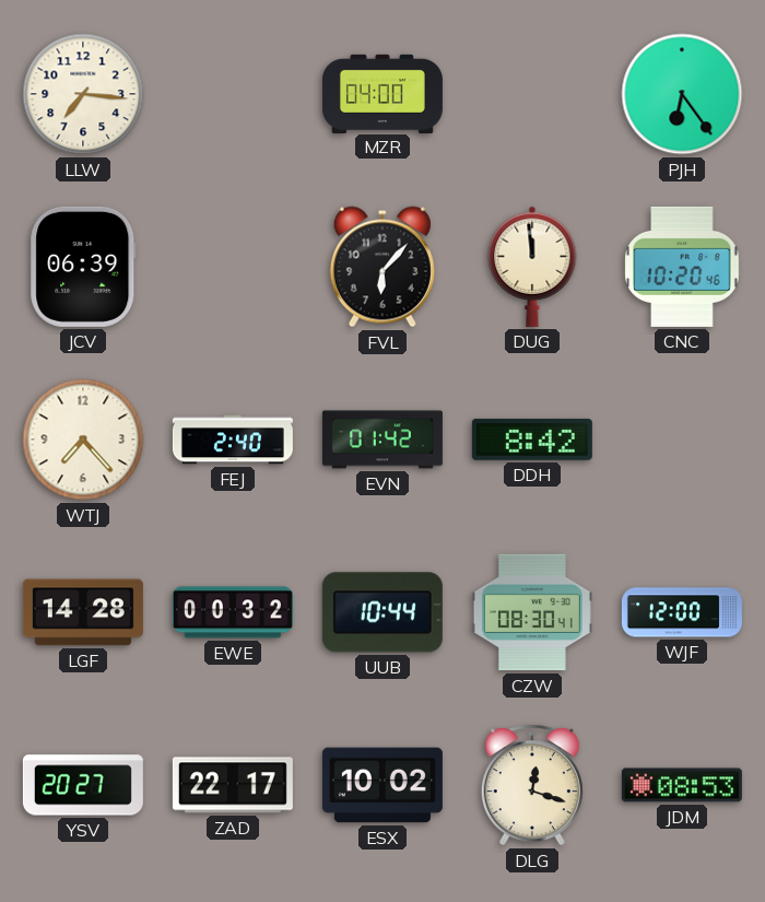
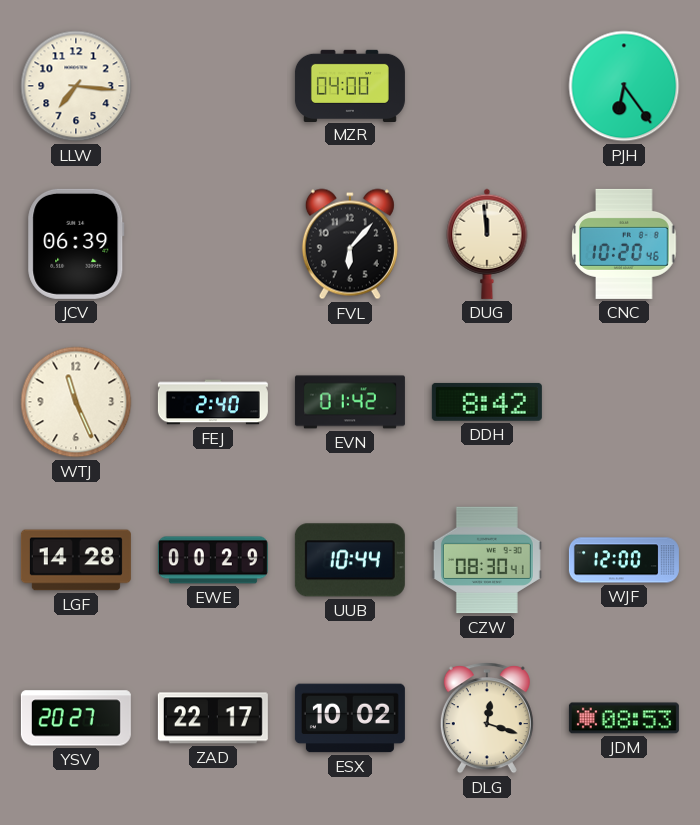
WTJ: 7:23 -> 11:26
EWE: 00:32 -> 00:29
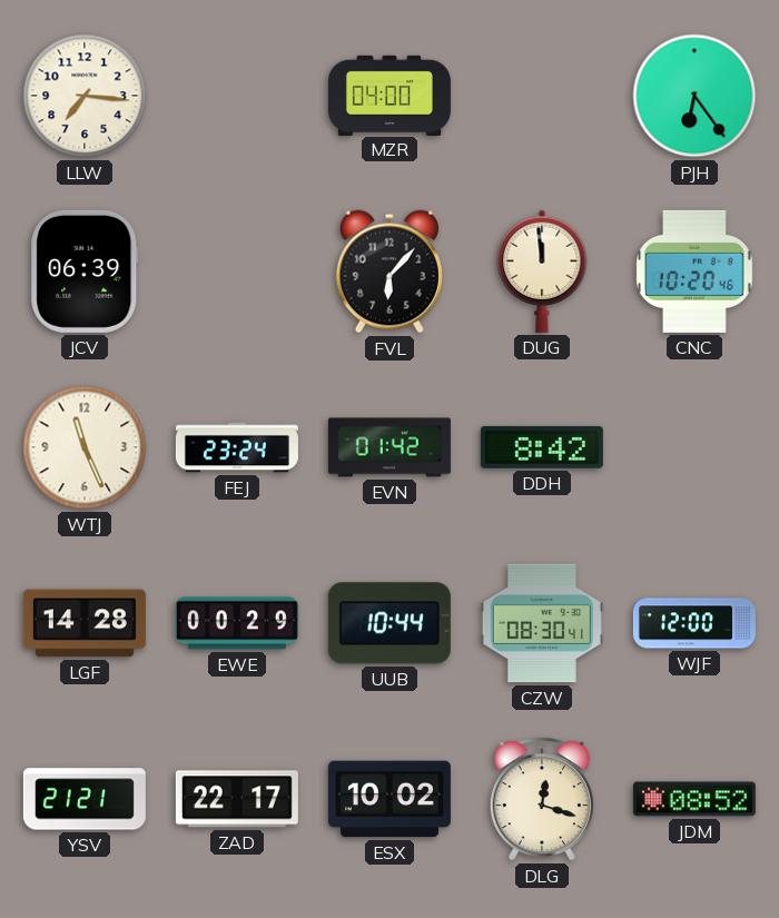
FEJ: 2:40 -> 23:24
YSV: 20:27 -> 21:21
JDM: 08:53 -> 08:52
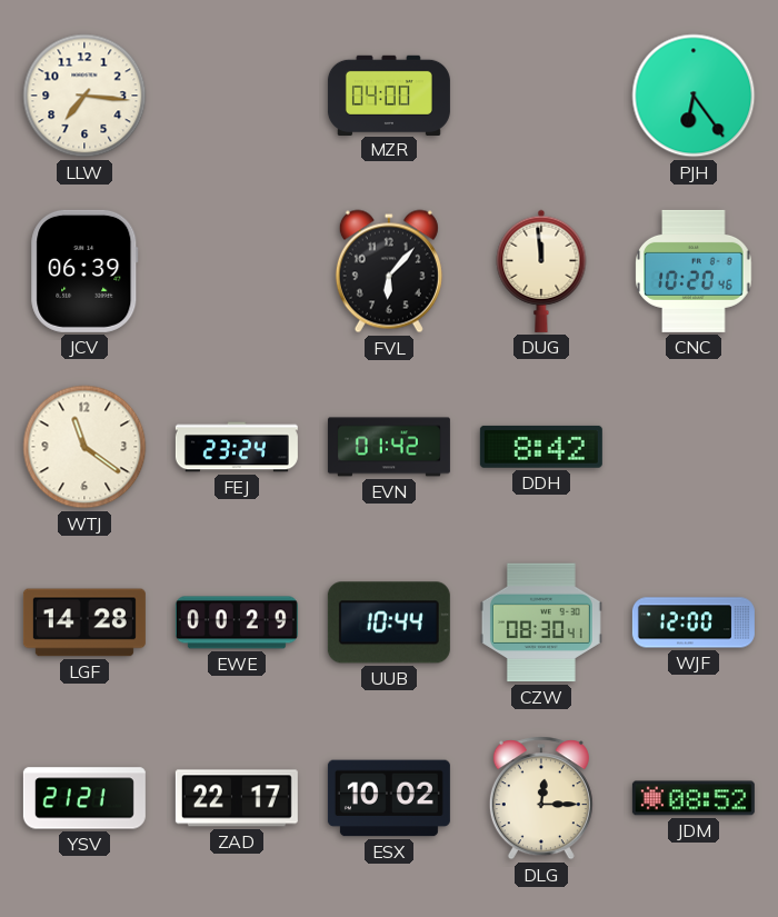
WTJ: 11:26 -> 11:21
DLG: 12:18 -> 12:15
